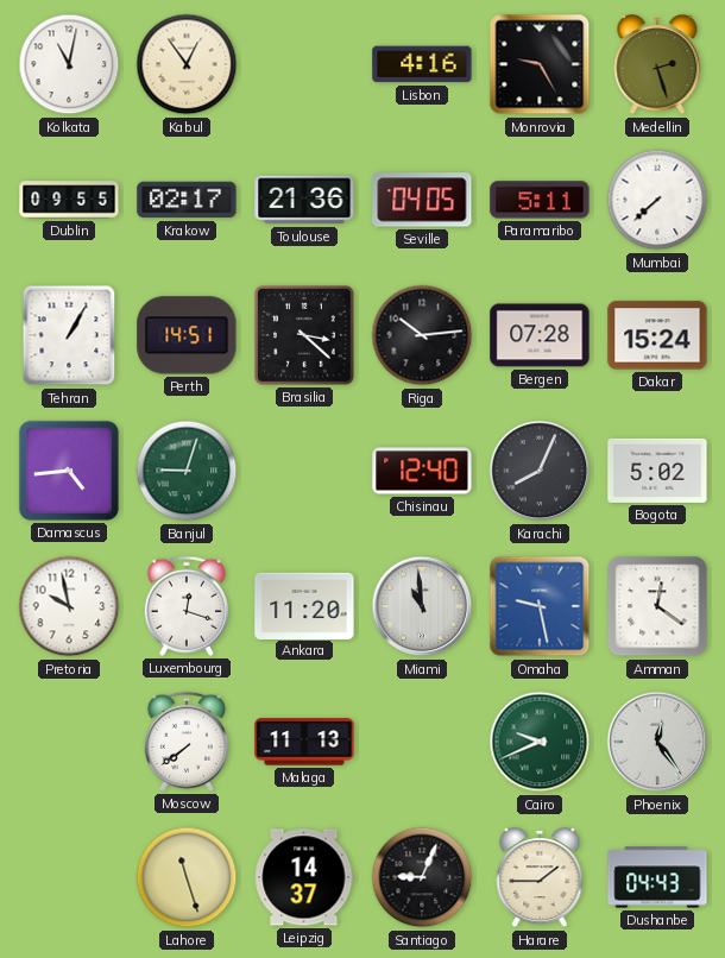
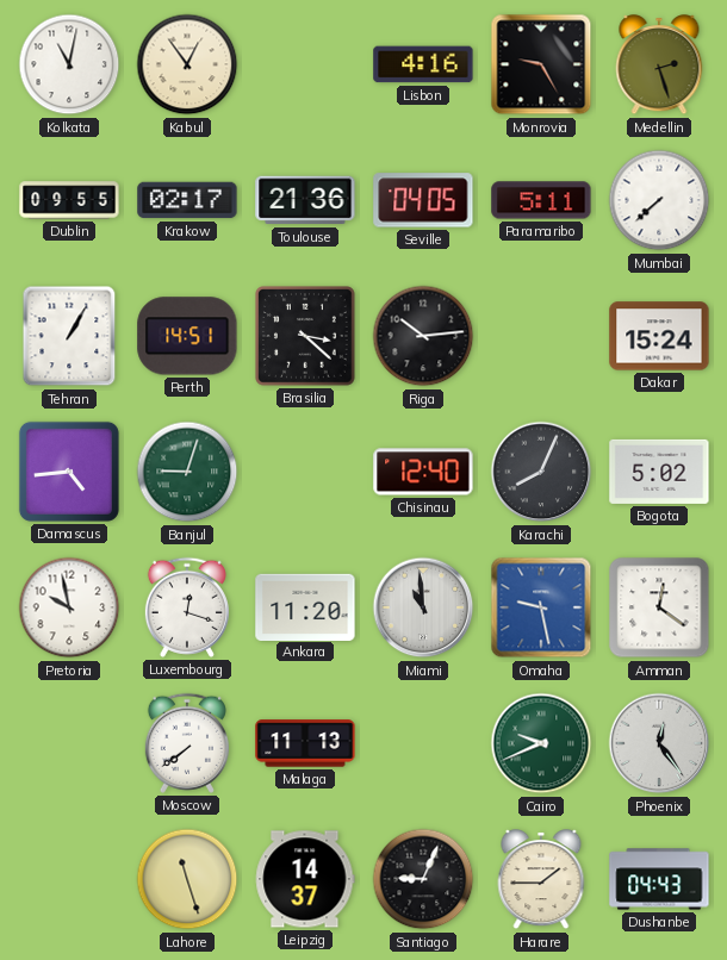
Bergen: 07:28 -> none
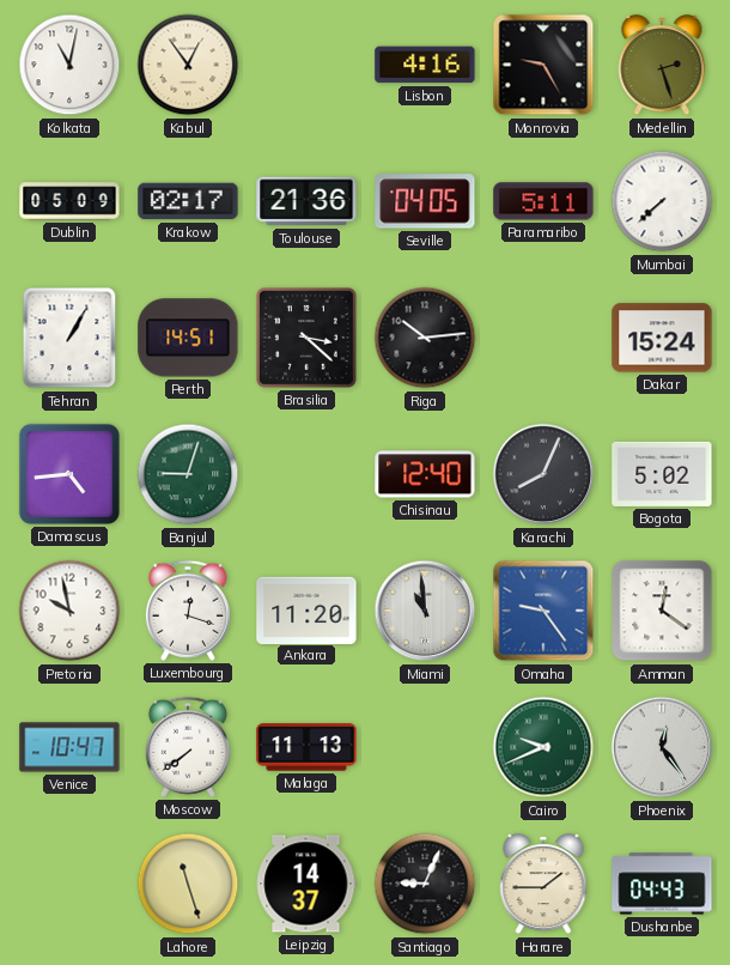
Dublin: 09:55 -> 05:09
Omaha: 9:28 -> 9:24
Venice: none -> 10:47
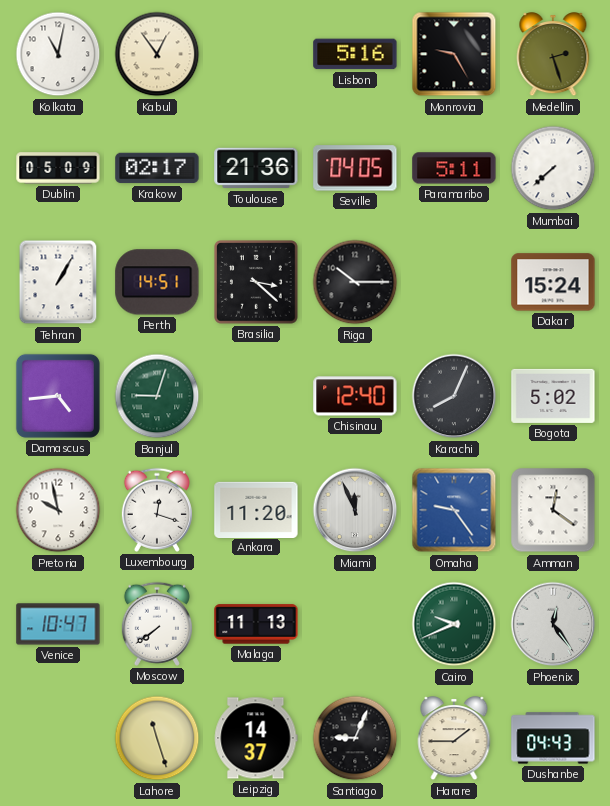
Lisbon: 4:16 -> 5:16
Riga: 10:14 -> 10:15
Miami: 10:59 -> 11:56
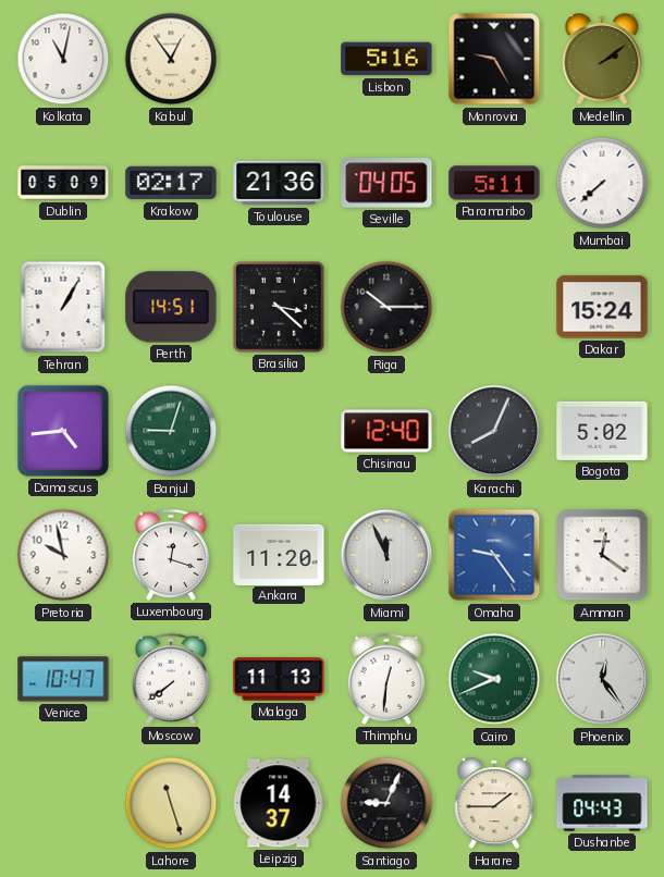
Medellin: 2:27 -> 2:09
Thimphu: none -> 12:31
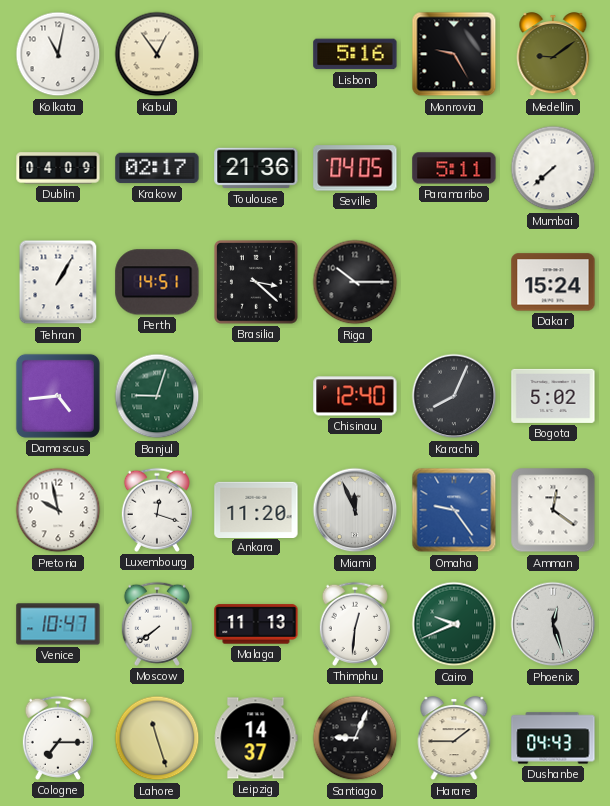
Medellin: 2:09 -> 9:09
Dublin: 05:09 -> 04:09
Phoenix: 12:24 -> 12:27
Cologne: none -> 7:15
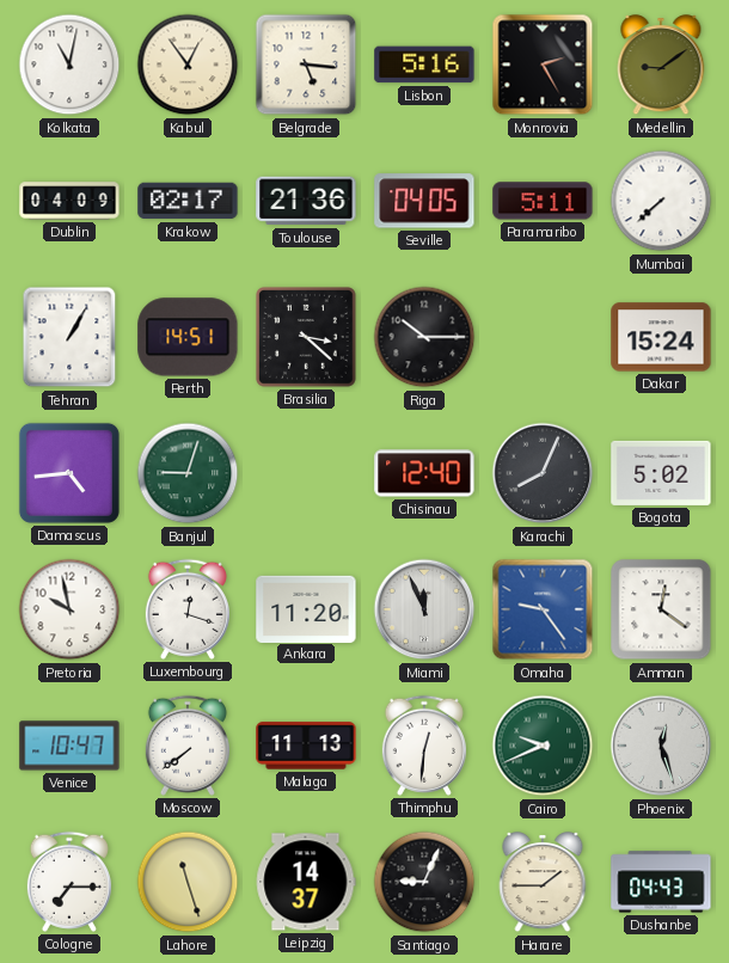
Belgrade: none -> 5:16
Monrovia: 9:25 -> 2:25
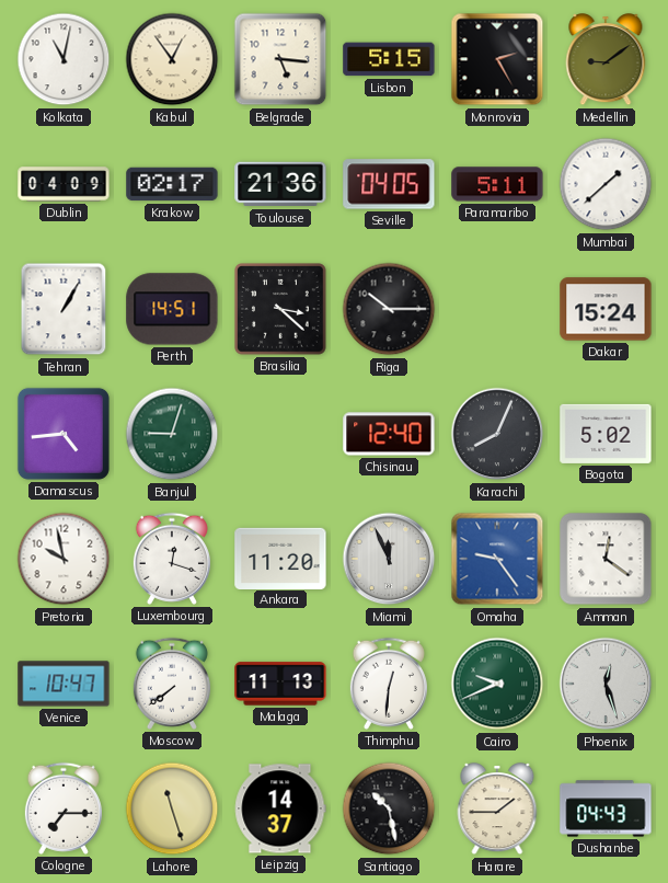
Lisbon: 5:16 -> 5:15
Mumbai: 7:38 -> 1:38
Santiago: 9:04 -> 10:28
